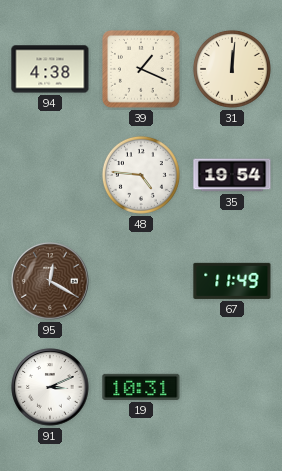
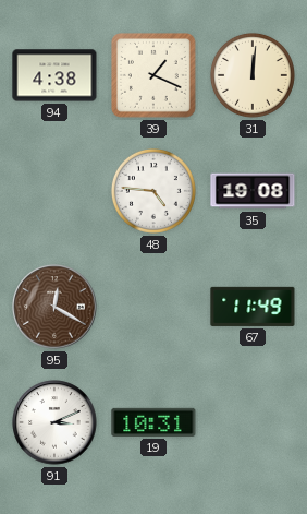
35: 19:54 -> 19:08
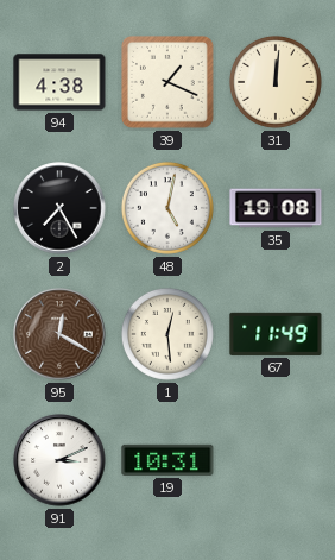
2: none -> 7:25
48: 4:46 -> 5:02
1: none -> 12:29
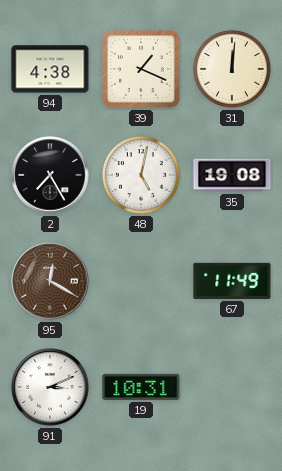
1: 12:29 -> none
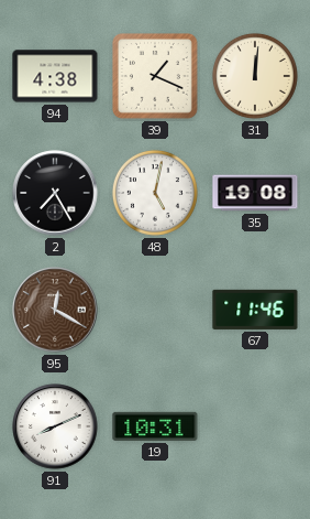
67: 11:49 -> 11:46
91: 3:11 -> 8:11
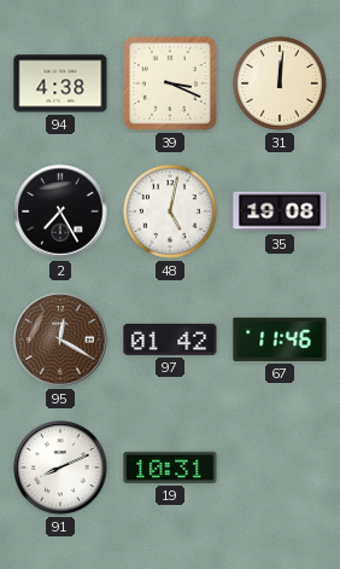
39: 1:19 -> 3:19
97: none -> 01:42
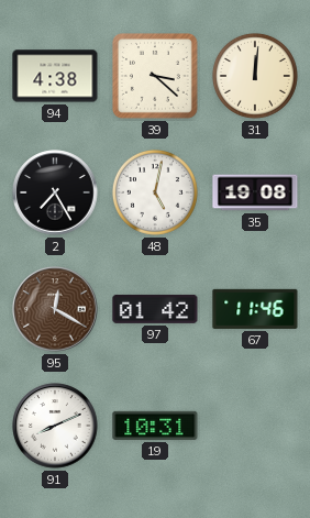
39: 3:19 -> 3:22
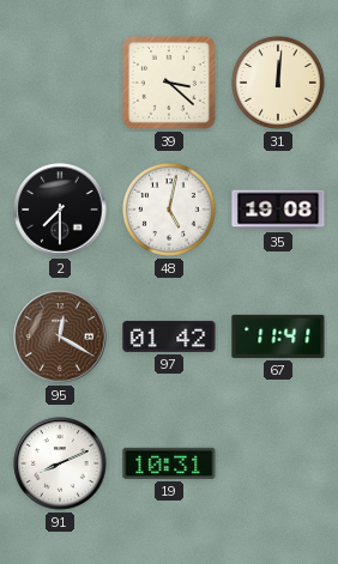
94: 4:38 -> none
2: 7:25 -> 7:30
67: 11:46 -> 11:41
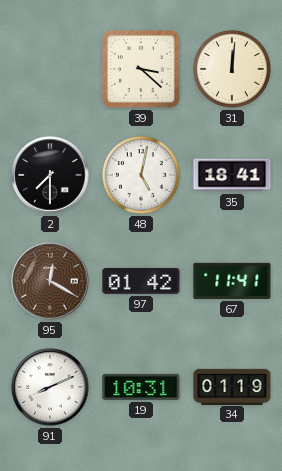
35: 19:08 -> 18:41
34: none -> 01:19
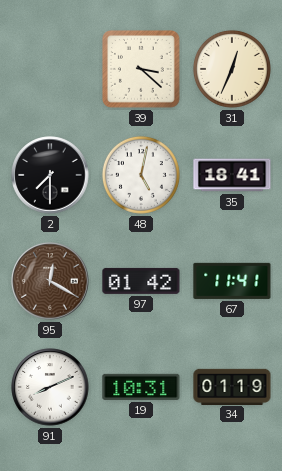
31: 12:01 -> 12:34
